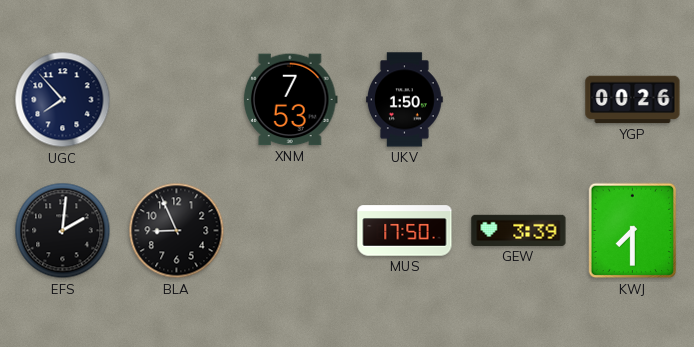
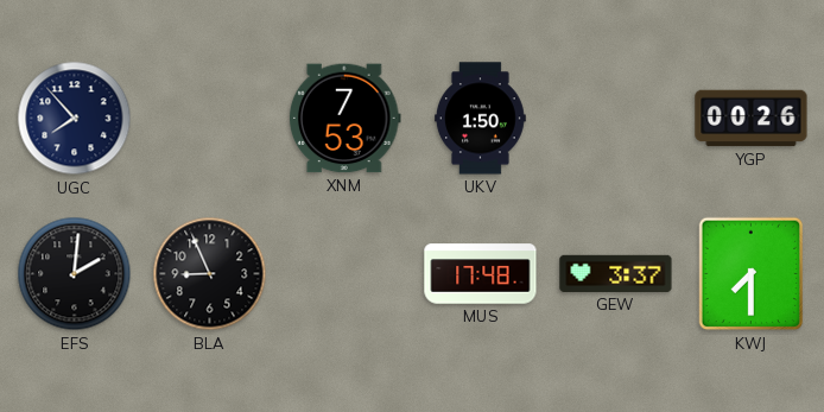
MUS: 17:50 -> 17:48
GEW: 3:39 -> 3:37
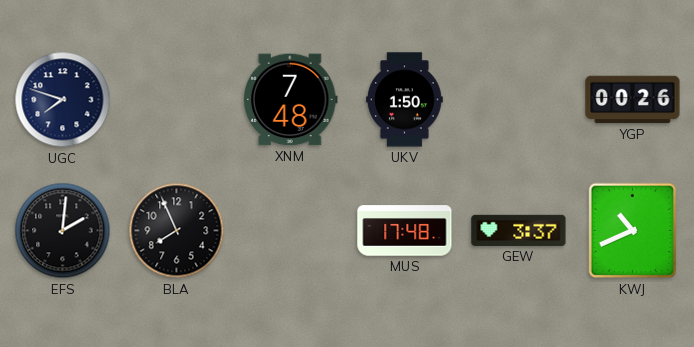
UGC: 7:53 -> 7:48
XNM: 7:53 -> 7:48
BLA: 8:56 -> 7:56
KWJ: 7:30 -> 10:41
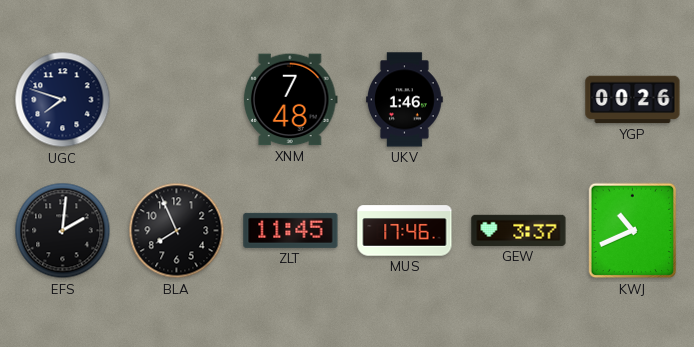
UKV: 1:50 -> 1:46
ZLT: none -> 11:45
MUS: 17:48 -> 17:46
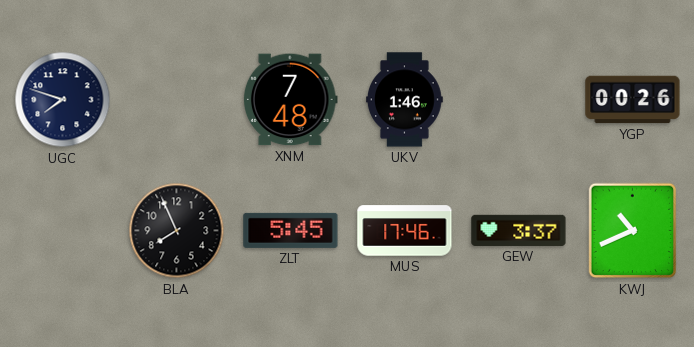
EFS: 2:01 -> none
ZLT: 11:45 -> 5:45
